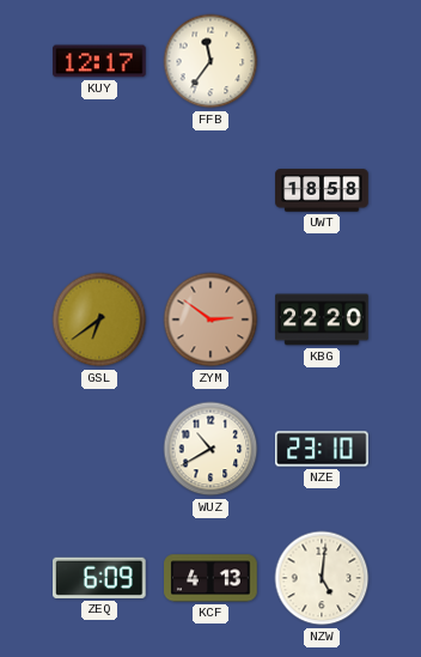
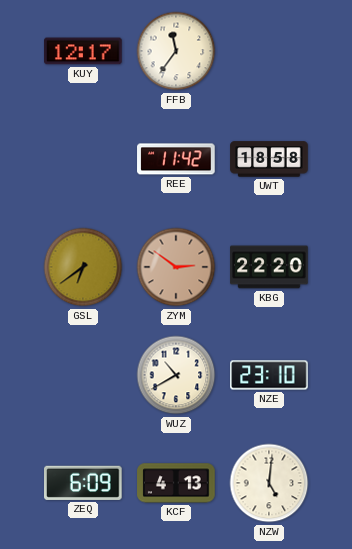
REE: none -> 11:42
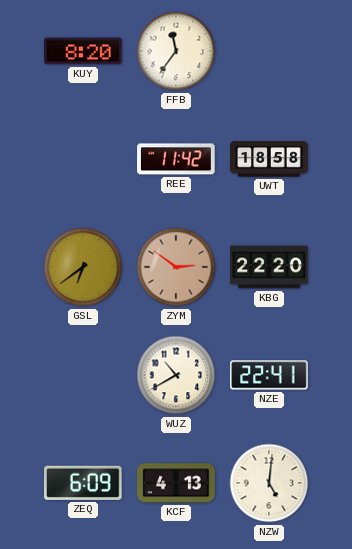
KUY: 12:17 -> 8:20
NZE: 23:10 -> 22:41
